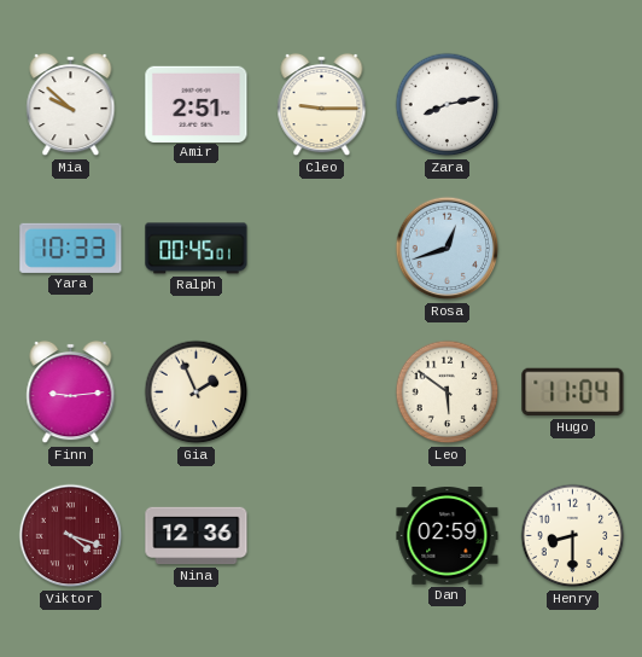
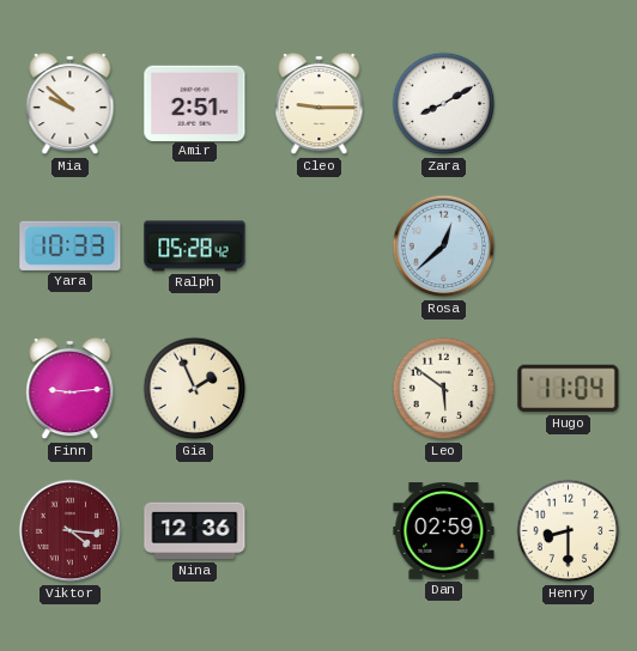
Zara: 8:13 -> 8:10
Ralph: 00:45 -> 05:28
Rosa: 12:42 -> 12:38
Viktor: 4:18 -> 4:16
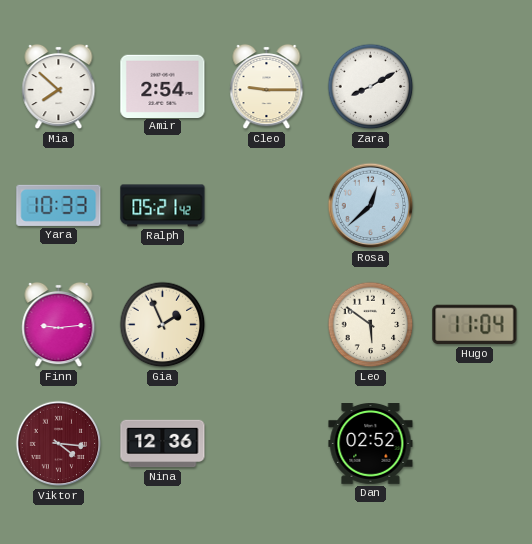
Mia: 9:52 -> 7:52
Amir: 2:51 -> 2:54
Ralph: 05:28 -> 05:21
Dan: 02:59 -> 02:52
Henry: 8:30 -> none
